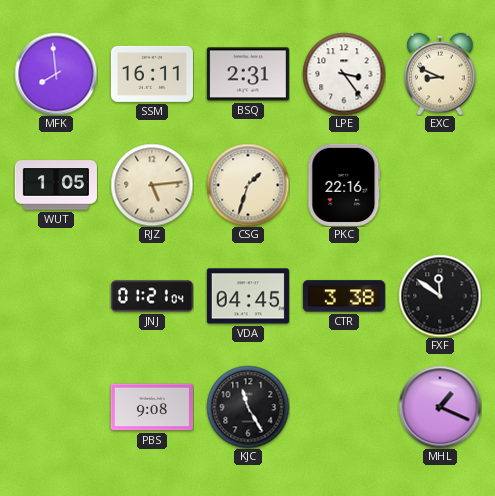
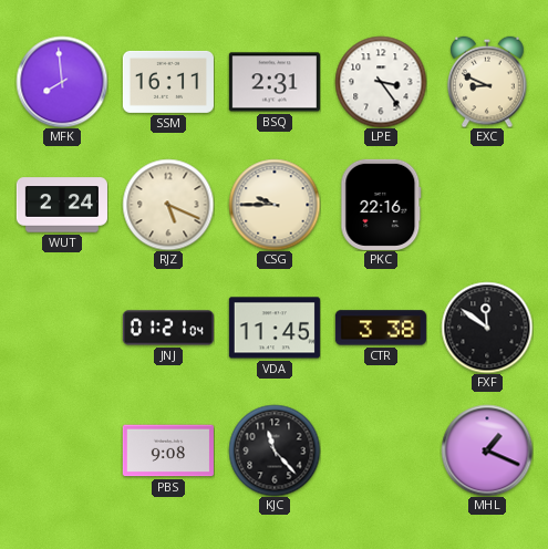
WUT: 1:05 -> 2:24
RJZ: 5:14 -> 5:19
CSG: 1:33 -> 9:45
VDA: 04:45 -> 11:45
KJC: 11:25 -> 11:23
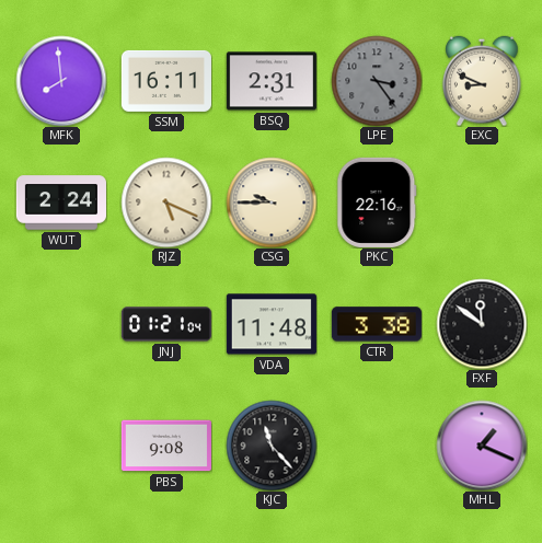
LPE dial: white -> grey
VDA: 11:45 -> 11:48
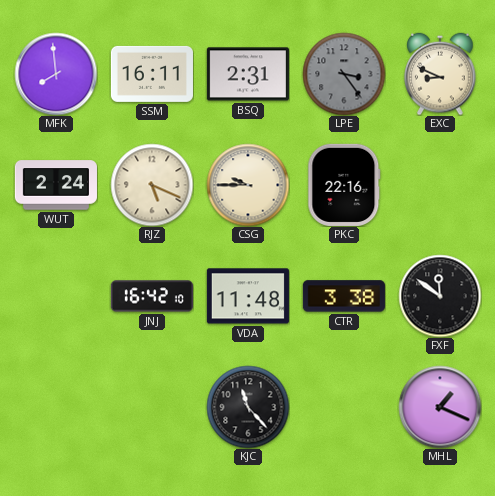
JNJ: 01:21 -> 16:42
PBS: 9:08 -> none
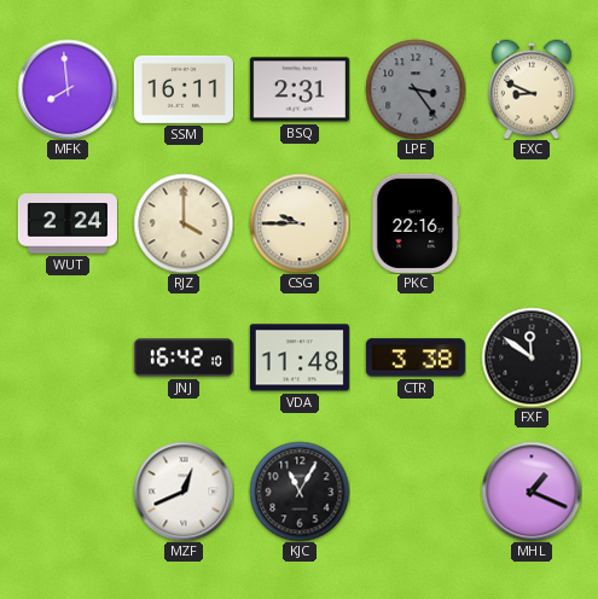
RJZ: 5:19 -> 4:00
MZF: none -> 12:41
KJC: 11:23 -> 11:05
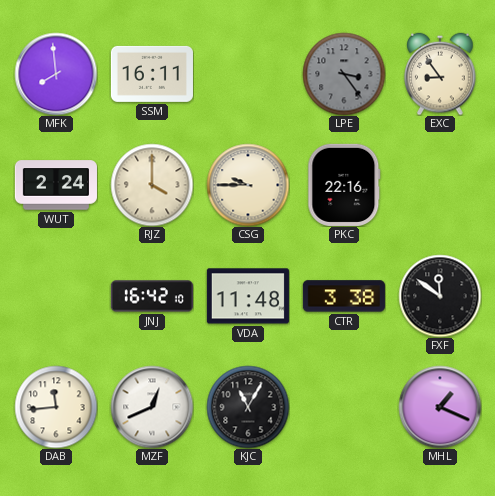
BSQ: 2:31 -> none
EXC: 8:49 -> 8:54
DAB: none -> 11:44
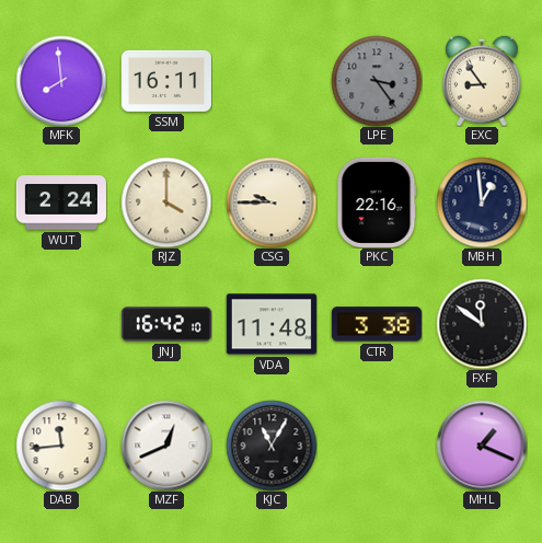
MBH: none -> 12:59
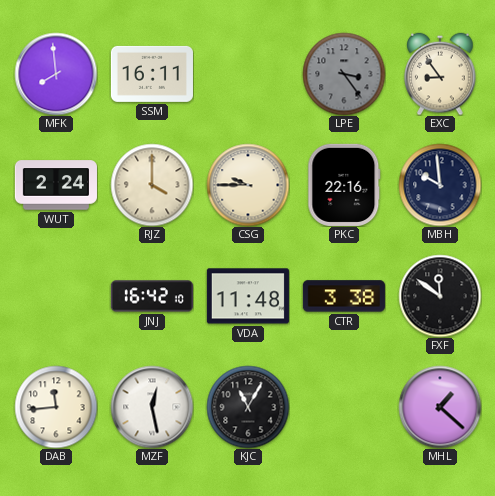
MBH: 12:59 -> 9:59
MZF: 12:41 -> 12:28
MHL: 1:19 -> 1:22
